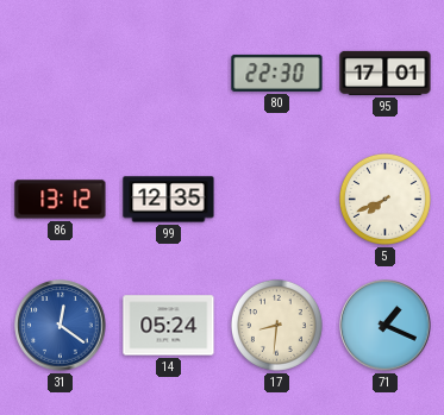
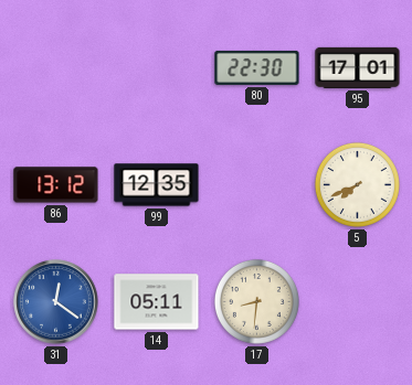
14: 05:24 -> 05:11
71: 1:19 -> none
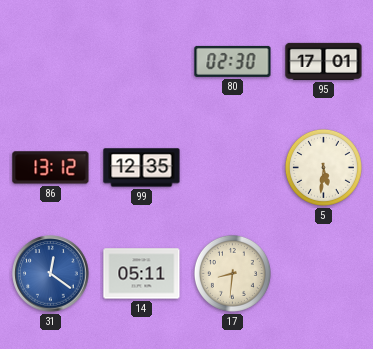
80: 22:30 -> 02:30
5: 7:41 -> 5:31
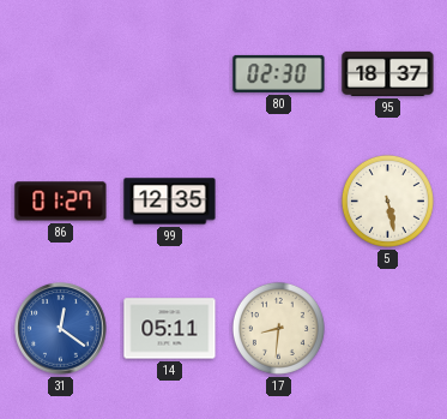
95: 17:01 -> 18:37
86: 13:12 -> 01:27
5: 5:31 -> 5:28
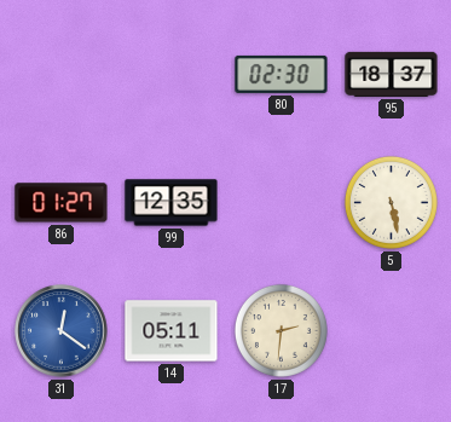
17: 8:31 -> 2:31
